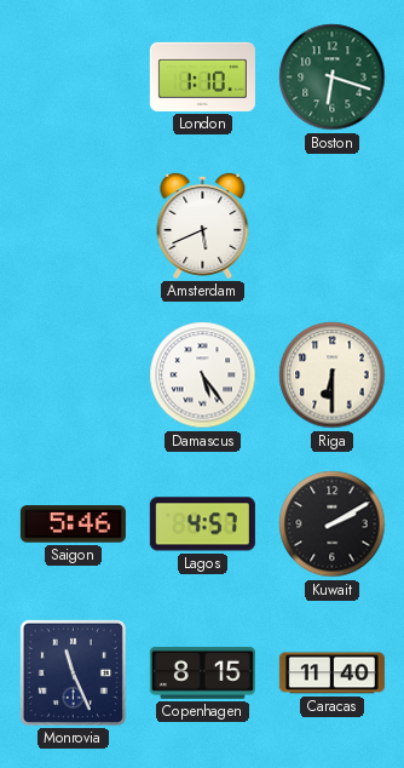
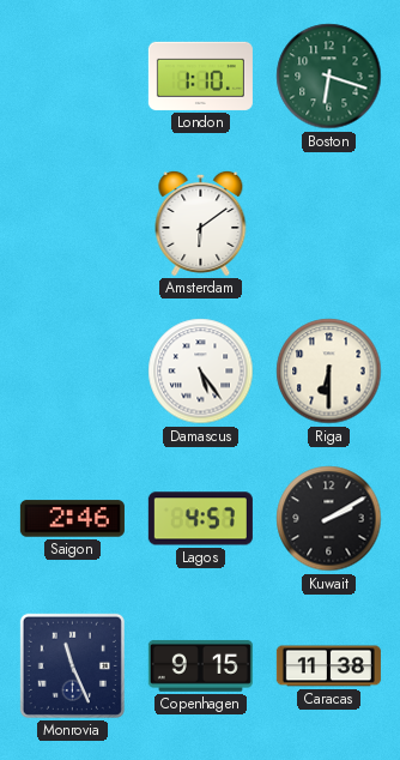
Amsterdam: 5:41 -> 6:09
Saigon: 5:46 -> 2:46
Copenhagen: 8:15 -> 9:15
Caracas: 11:40 -> 11:38
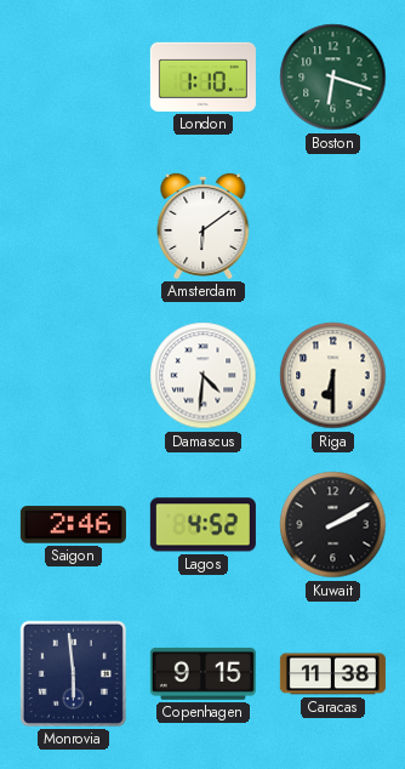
Damascus: 5:24 -> 4:31
Lagos: 4:57 -> 4:52
Monrovia: 11:26 -> 5:59
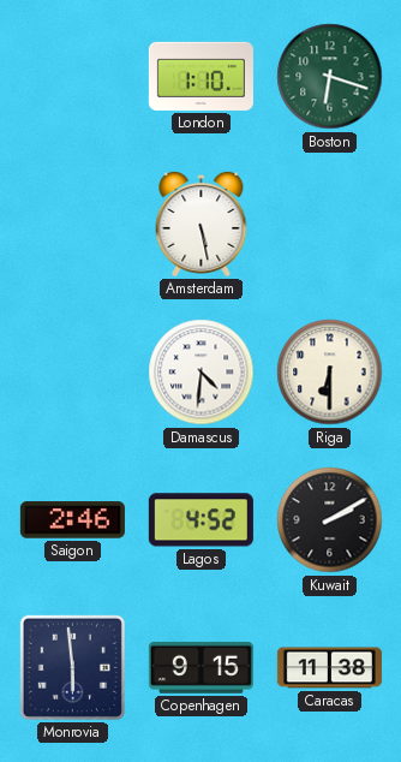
Amsterdam: 6:09 -> 5:28
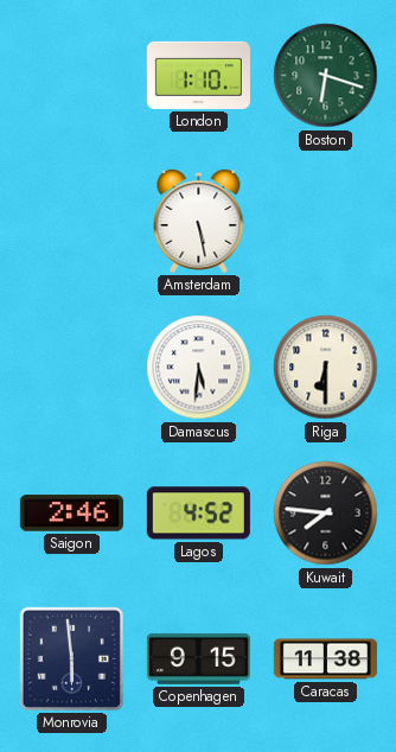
Damascus: 4:31 -> 5:31
Kuwait: 2:10 -> 7:46
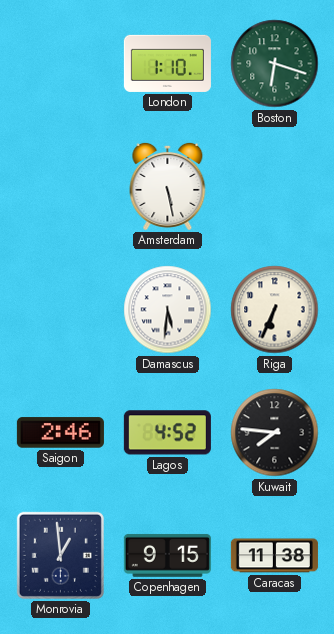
Riga: 6:30 -> 6:34
Monrovia: 5:59 -> 12:59
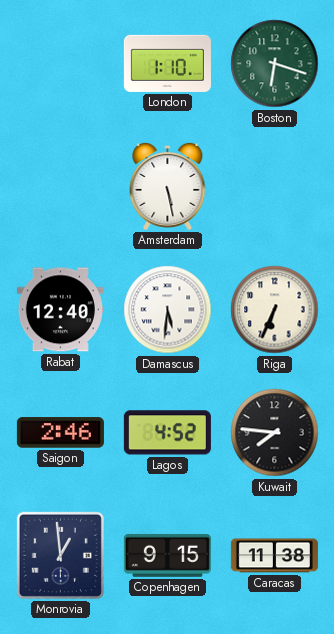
Rabat: none -> 12:40
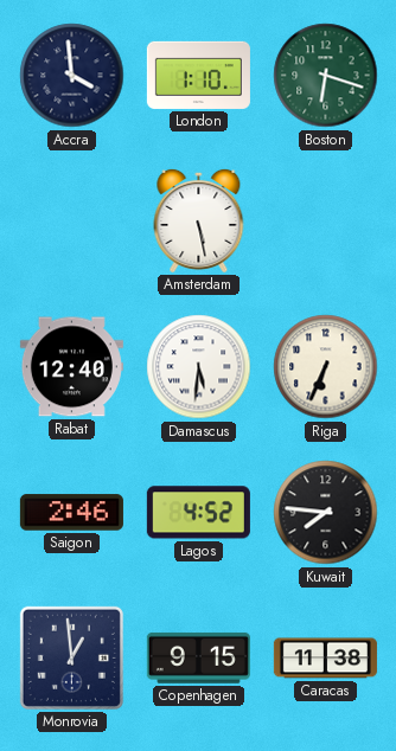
Accra: none -> 3:59
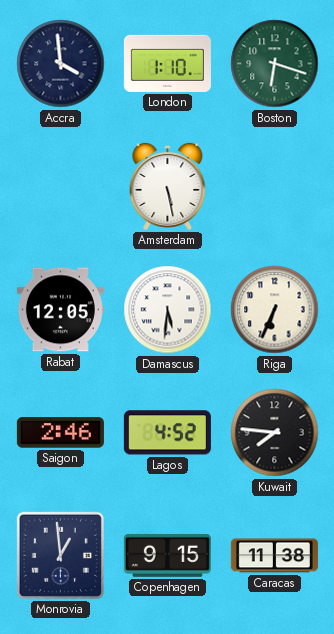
Rabat: 12:40 -> 12:05
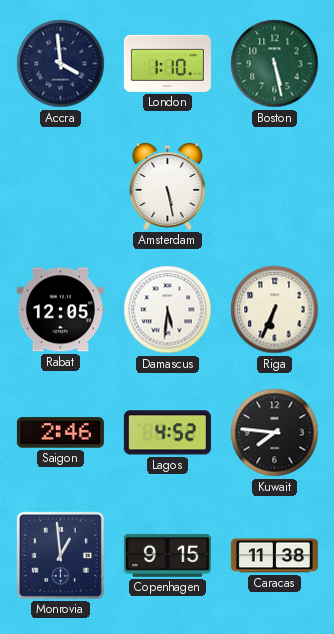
Boston: 6:18 -> 5:28
